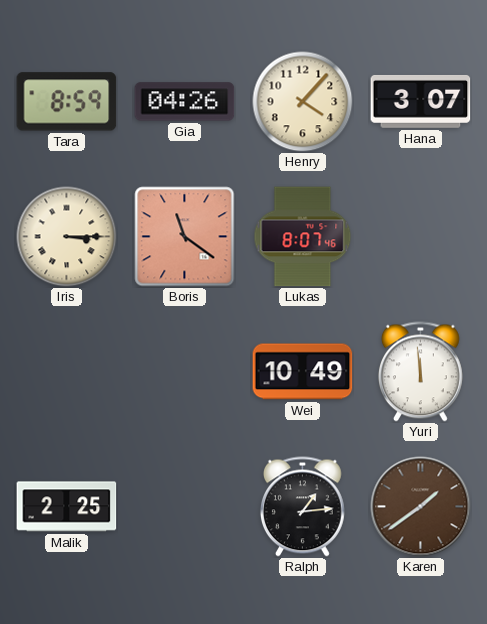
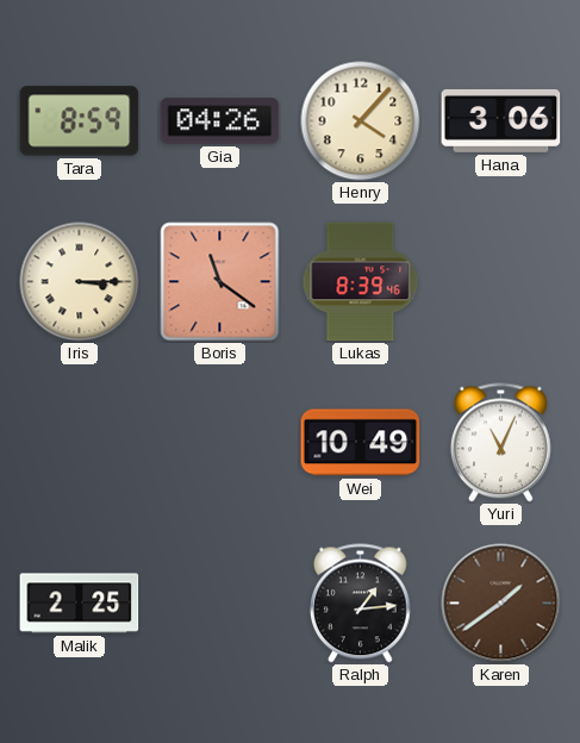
Hana: 3:07 -> 3:06
Lukas: 8:07 -> 8:39
Yuri: 11:59 -> 11:04
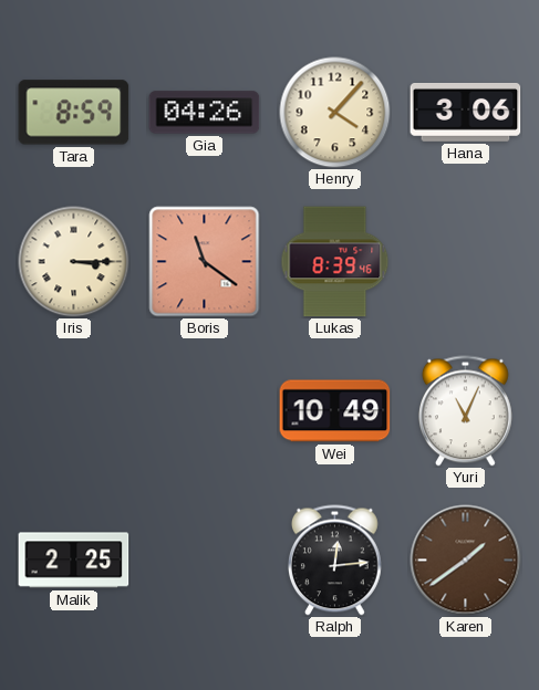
Ralph: 1:14 -> 12:14
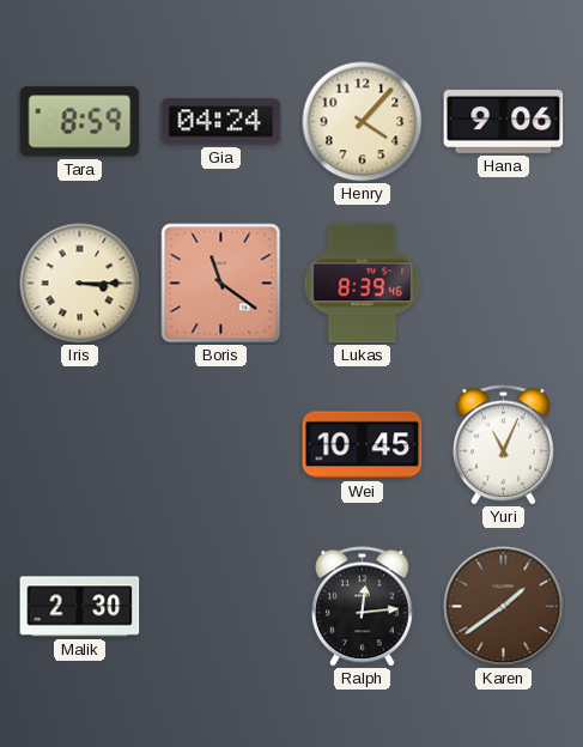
Gia: 04:26 -> 04:24
Hana: 3:06 -> 9:06
Wei: 10:49 -> 10:45
Malik: 2:25 -> 2:30
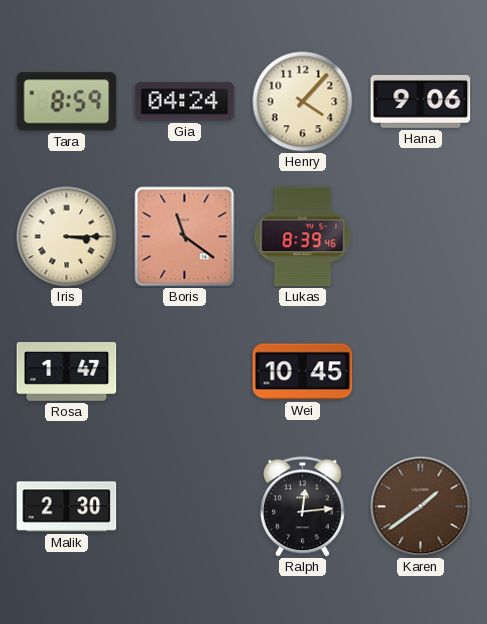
Rosa: none -> 1:47
Yuri: 11:04 -> none
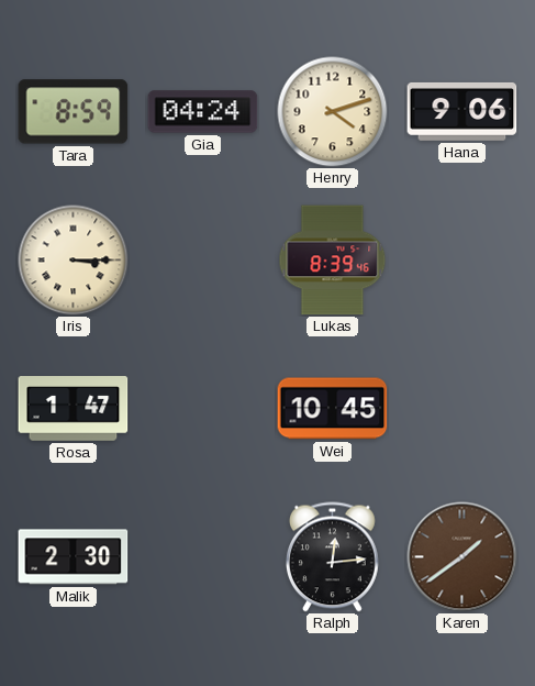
Henry: 4:07 -> 4:12
Boris: 11:21 -> none
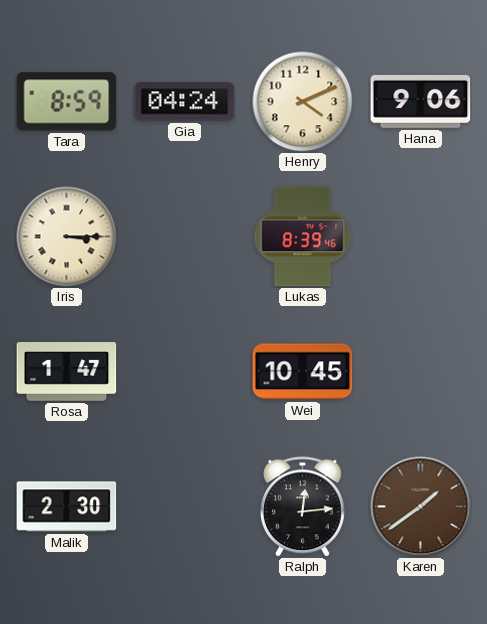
Henry: 4:12 -> 4:11
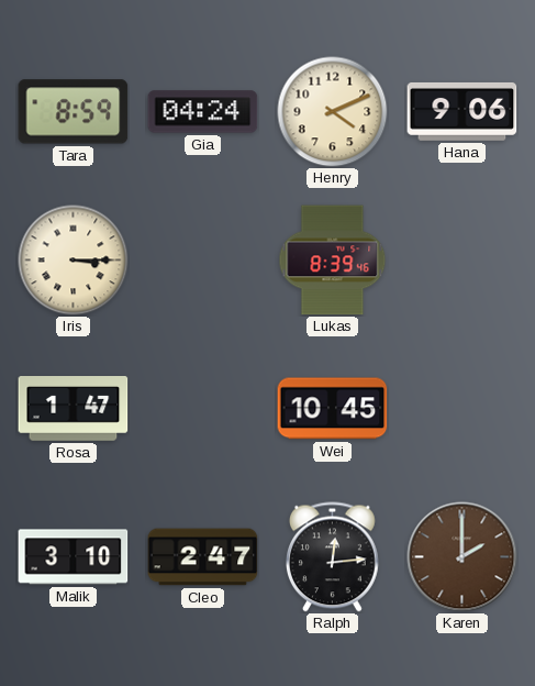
Malik: 2:30 -> 3:10
Cleo: none -> 2:47
Karen: 1:39 -> 2:00
